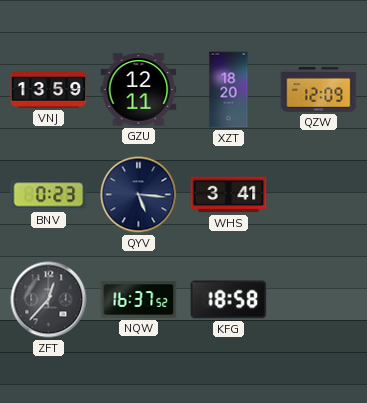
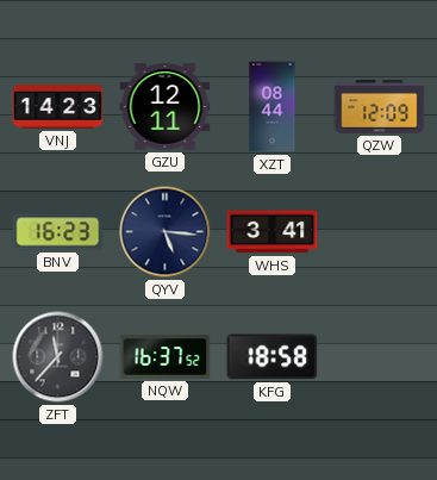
VNJ: 13:59 -> 14:23
XZT: 18:20 -> 08:44
BNV: 0:23 -> 16:23
ZFT: 12:37 -> 11:37
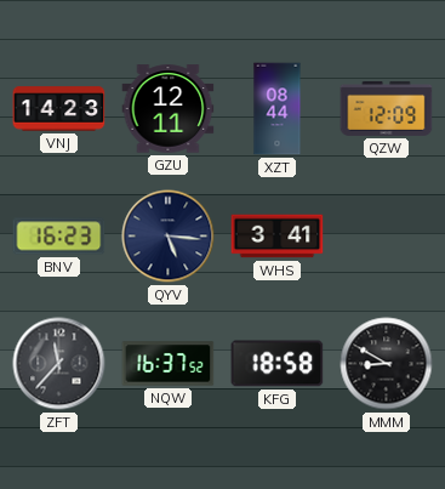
MMM: none -> 8:50
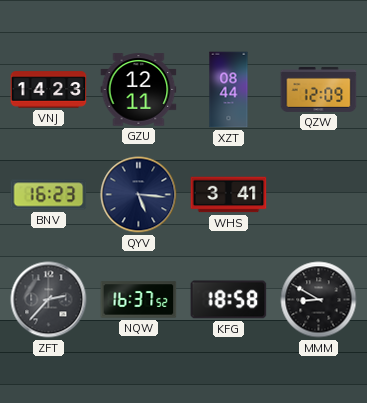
ZFT: 11:37 -> 2:37
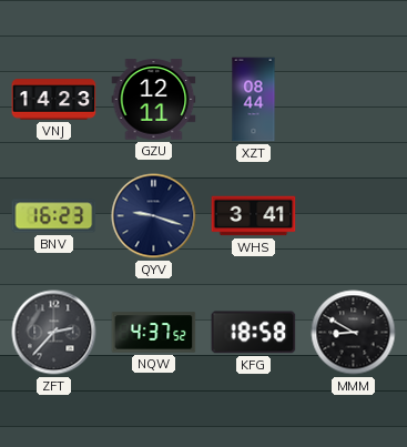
QZW: 12:09 -> none
QYV: 5:16 -> 9:18
NQW: 16:37 -> 4:37
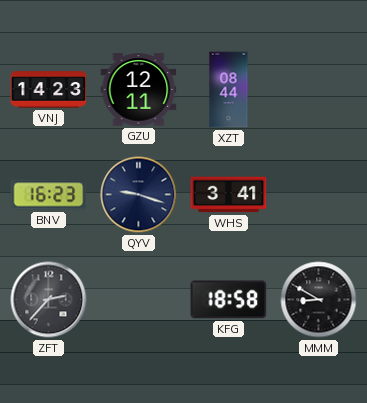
NQW: 4:37 -> none
